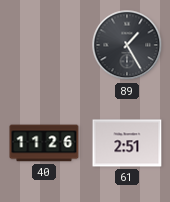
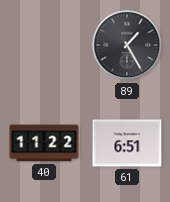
40: 11:26 -> 11:22
61: 2:51 -> 6:51
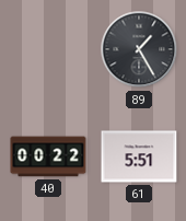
40: 11:22 -> 00:22
61: 6:51 -> 5:51
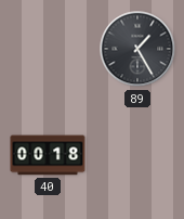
40: 00:22 -> 00:18
61: 5:51 -> none
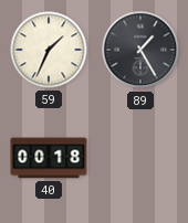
59: none -> 1:34
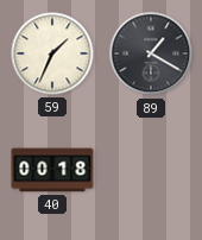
89: 1:25 -> 1:20
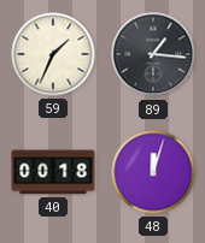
89: 1:20 -> 1:16
48: none -> 12:03
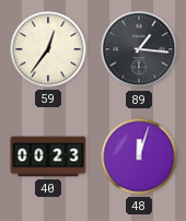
59: 1:34 -> 12:36
40: 00:18 -> 00:23
